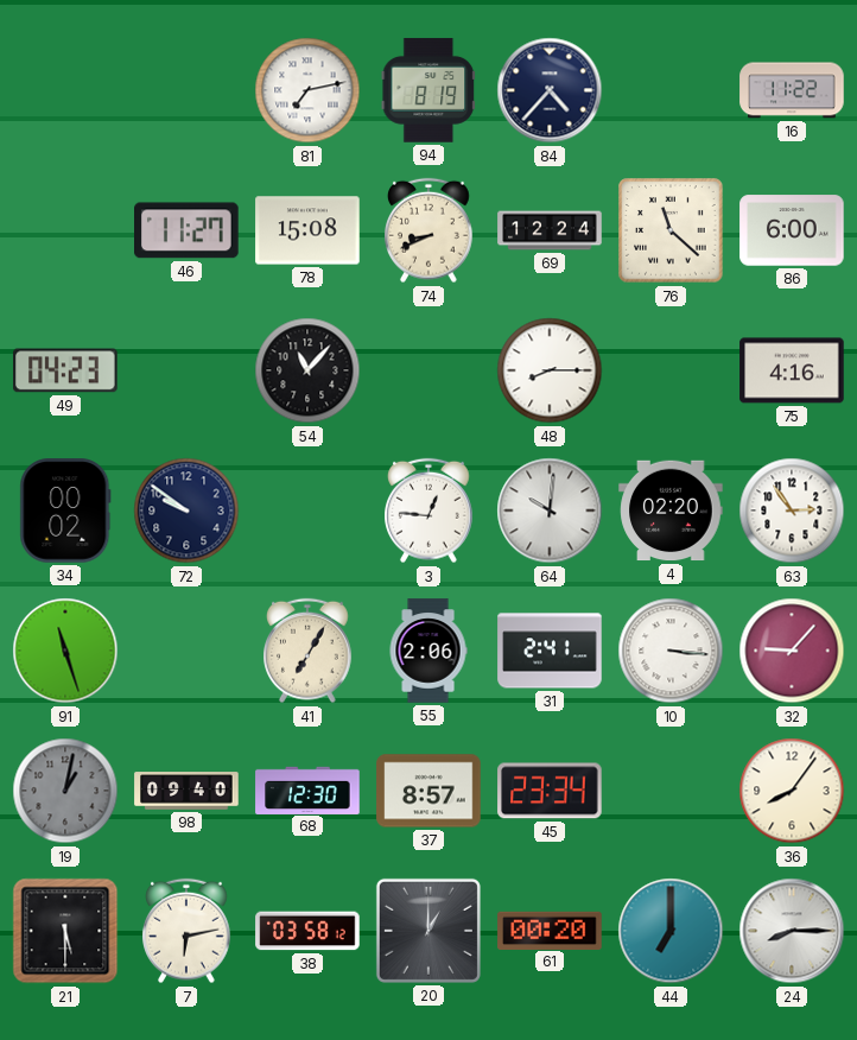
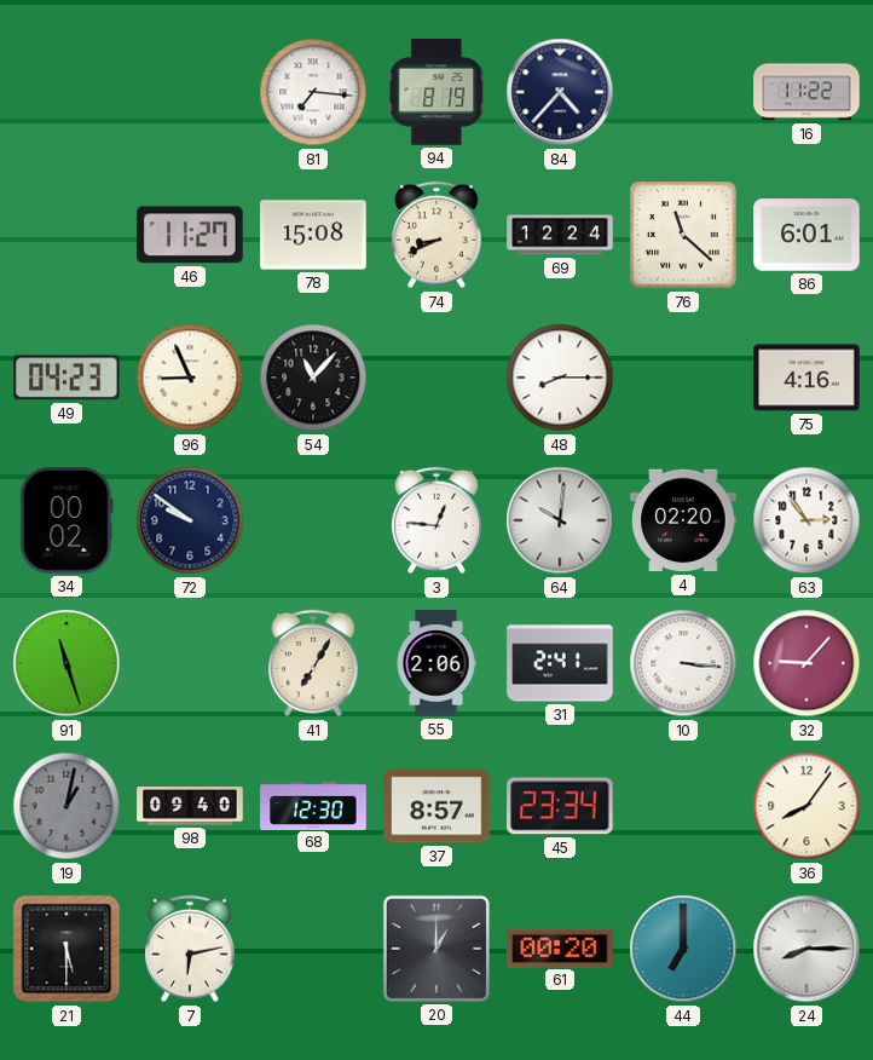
81: 7:13 -> 7:16
86: 6:00 -> 6:01
96: none -> 8:56
38: 03:58 -> none
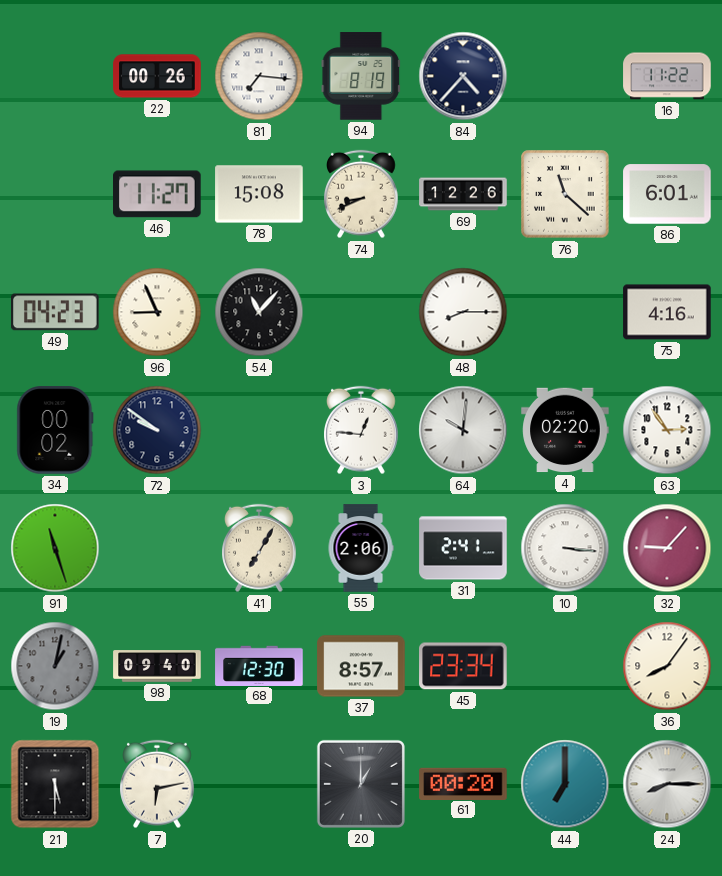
22: none -> 00:26
69: 12:24 -> 12:26
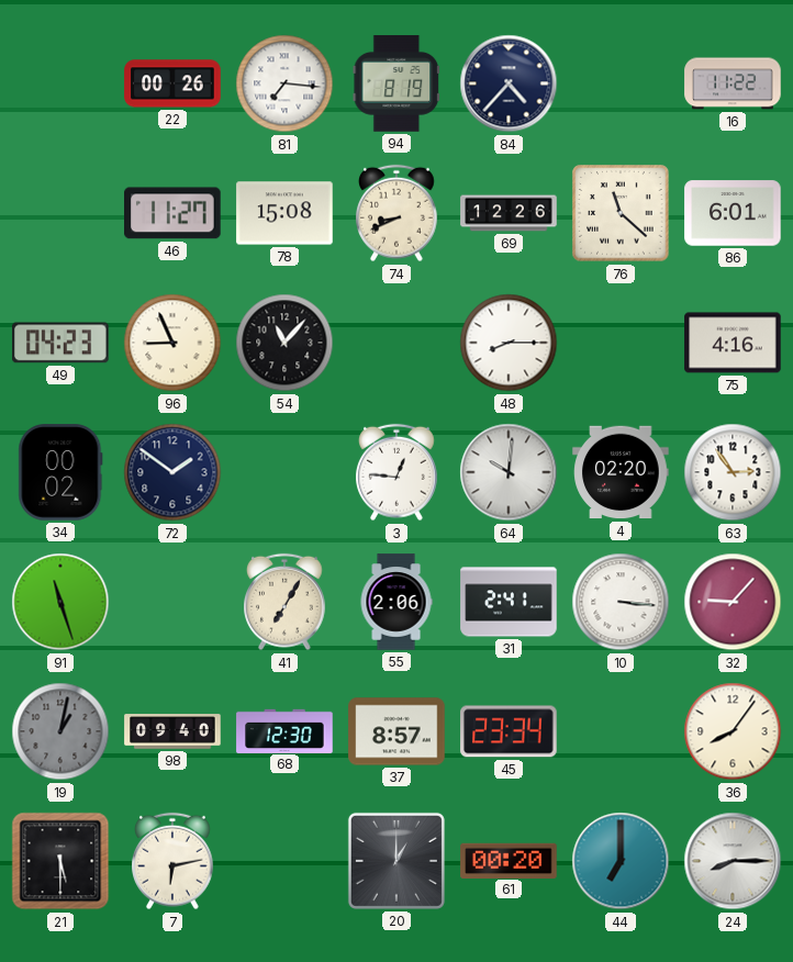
72: 9:51 -> 1:51
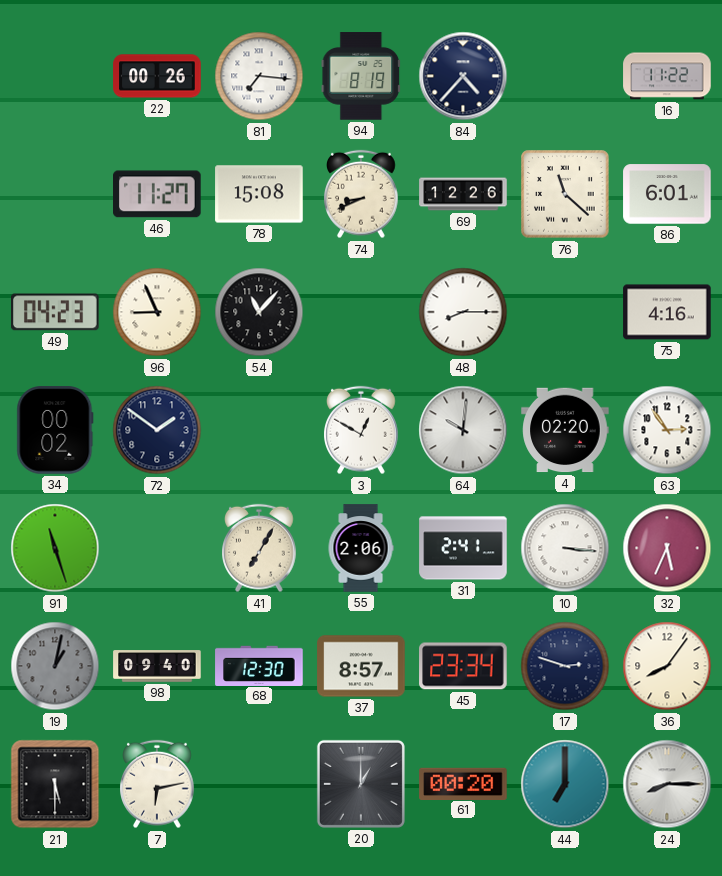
3: 12:46 -> 12:50
32: 9:07 -> 5:34
17: none -> 2:48
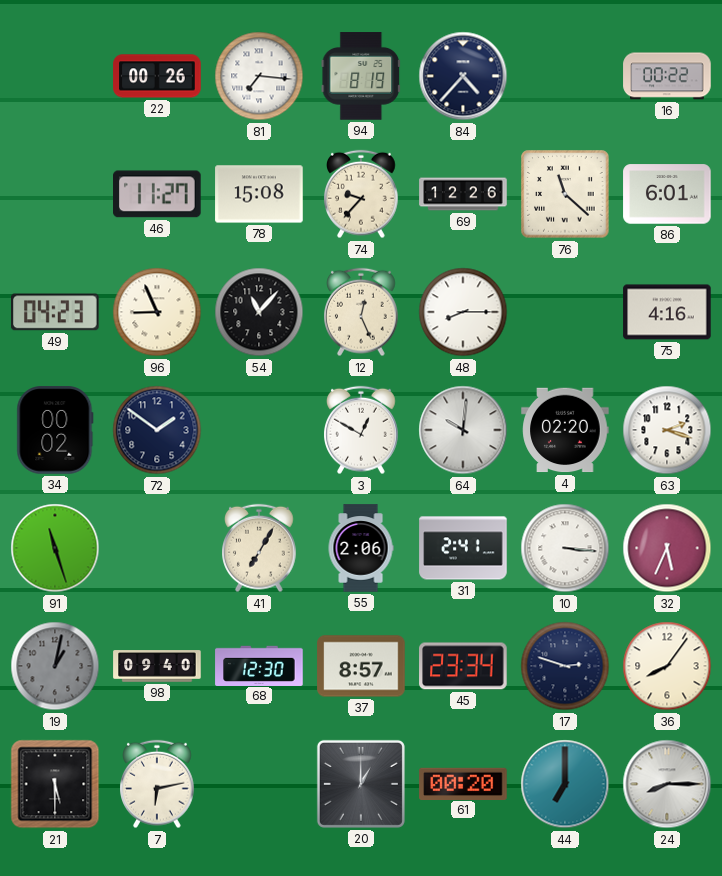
16: 11:22 -> 00:22
74: 8:41 -> 9:37
12: none -> 12:26
63: 2:54 -> 2:18
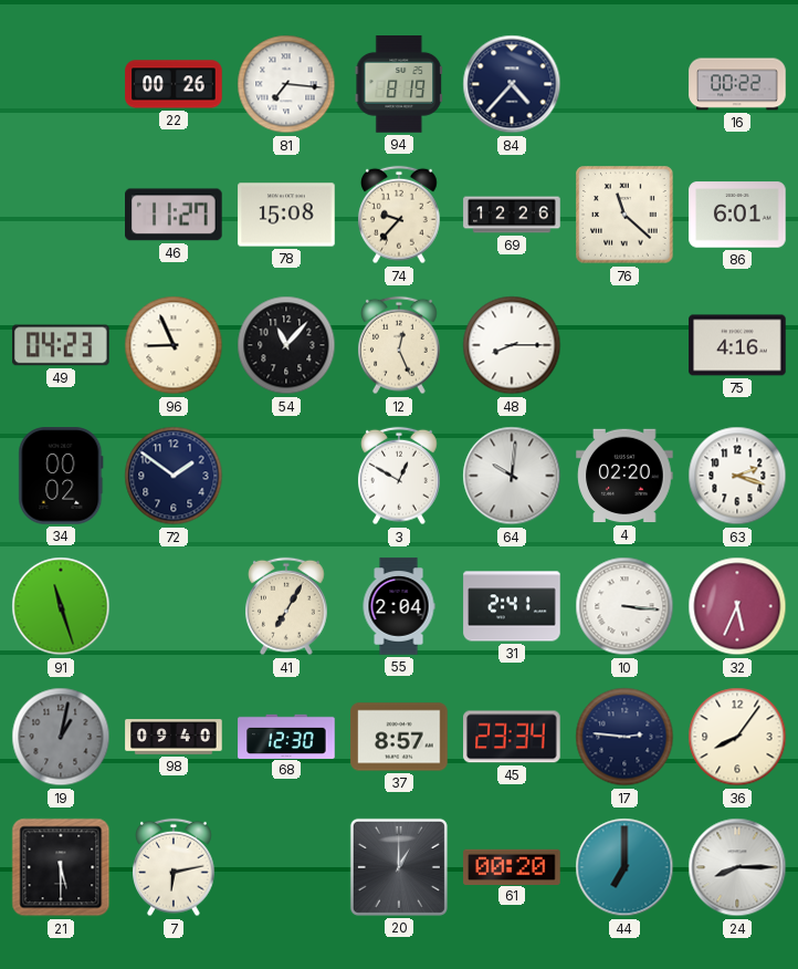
55: 2:06 -> 2:04
17: 2:48 -> 2:46
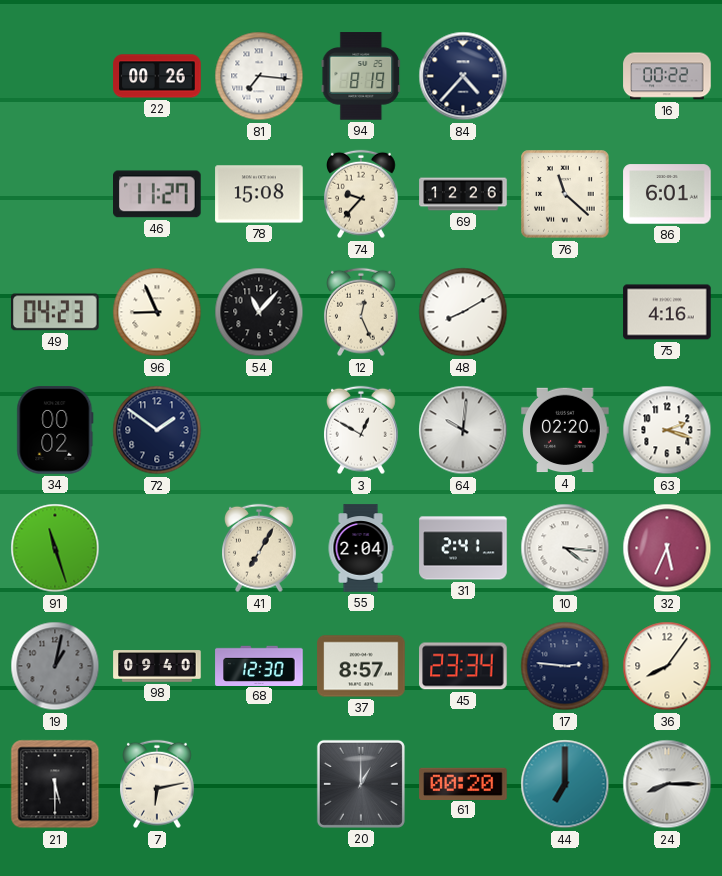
48: 8:15 -> 8:10
10: 3:16 -> 4:16
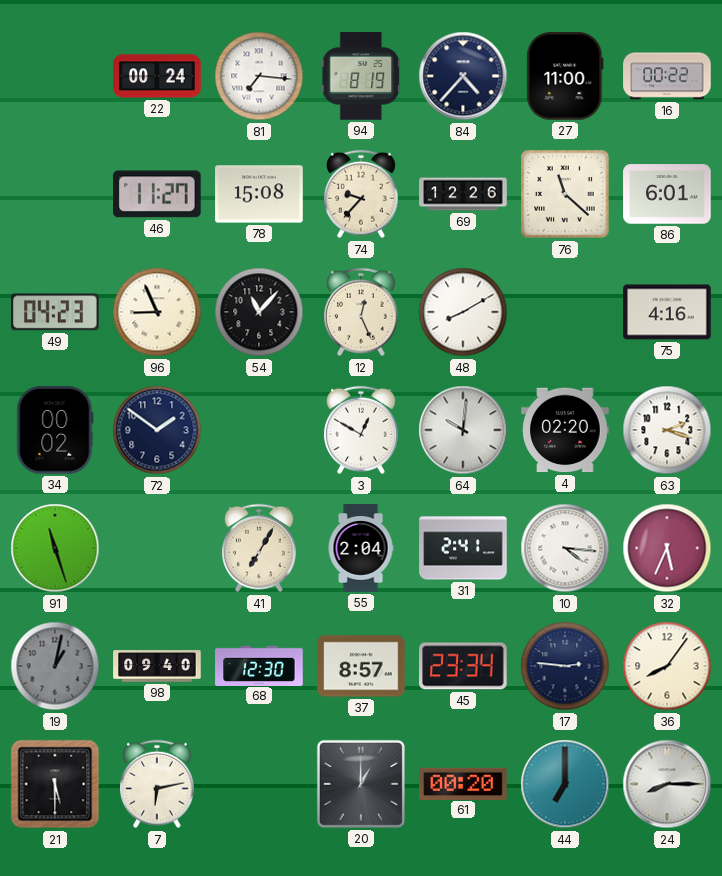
22: 00:26 -> 00:24
27: none -> 11:00
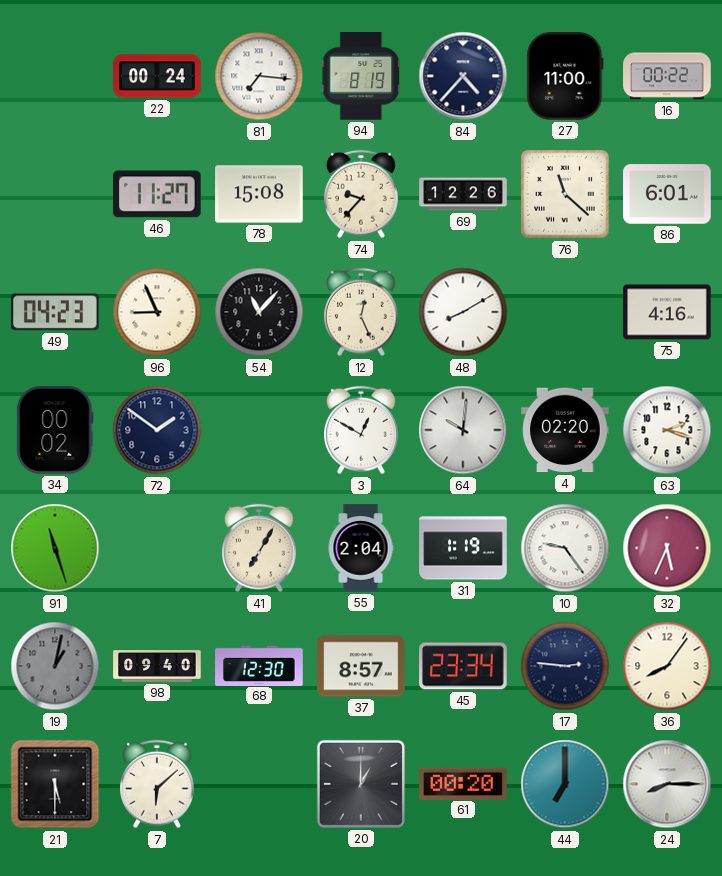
31: 2:41 -> 1:19
10: 4:16 -> 9:24
7: 6:13 -> 6:08
